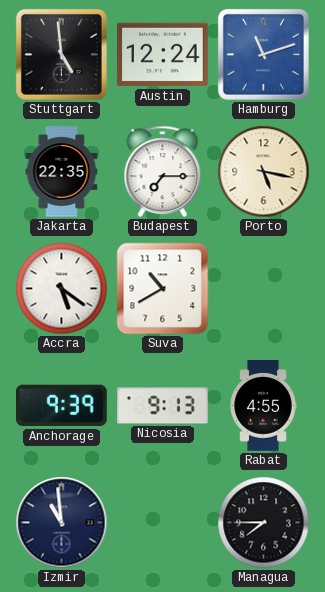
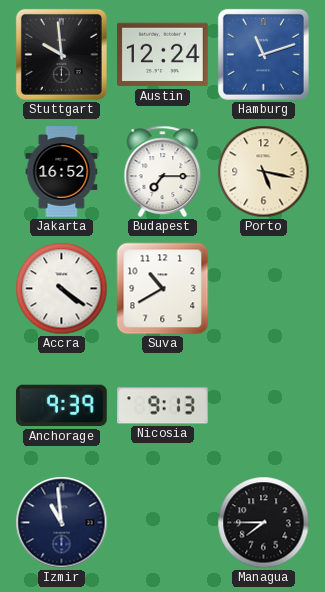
Stuttgart: 4:59 -> 9:59
Jakarta: 22:35 -> 16:52
Accra: 5:21 -> 4:21
Rabat: 4:55 -> none
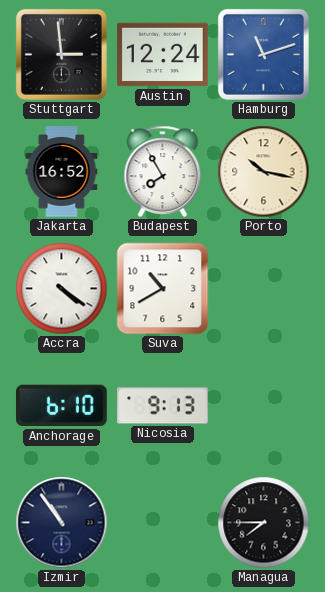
Stuttgart: 9:59 -> 2:59
Budapest: 7:15 -> 7:55
Porto: 5:17 -> 10:17
Anchorage: 9:39 -> 6:10
Izmir: 10:59 -> 10:54
